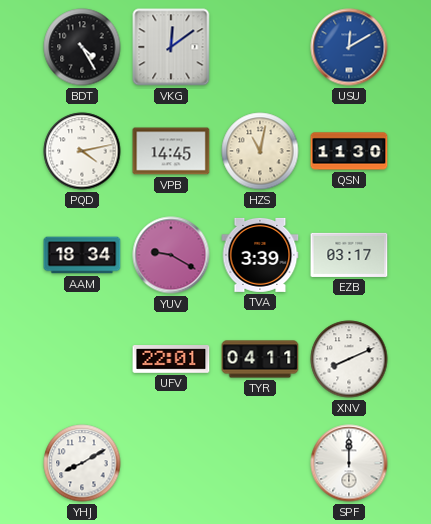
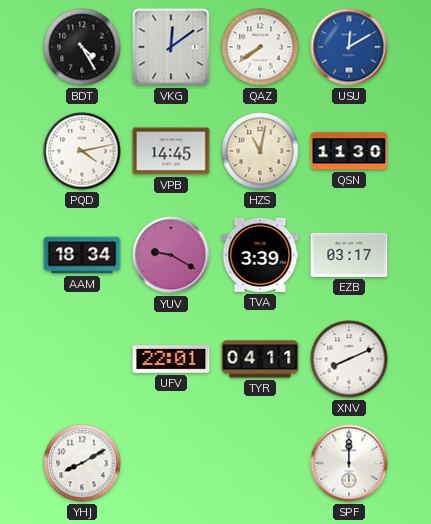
QAZ: none -> 7:39
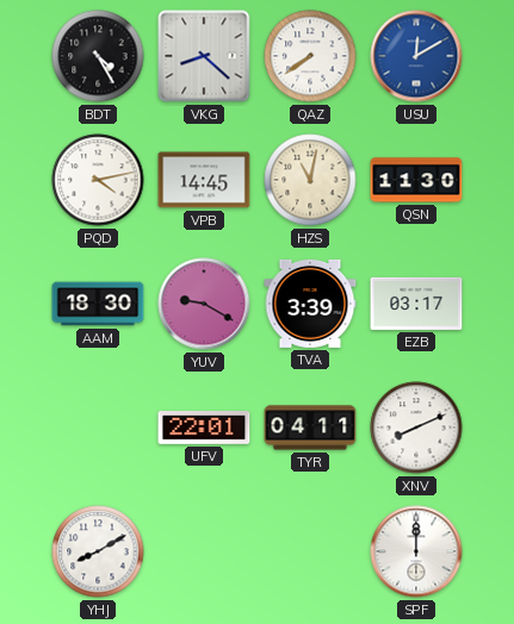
VKG: 12:09 -> 8:22
AAM: 18:34 -> 18:30
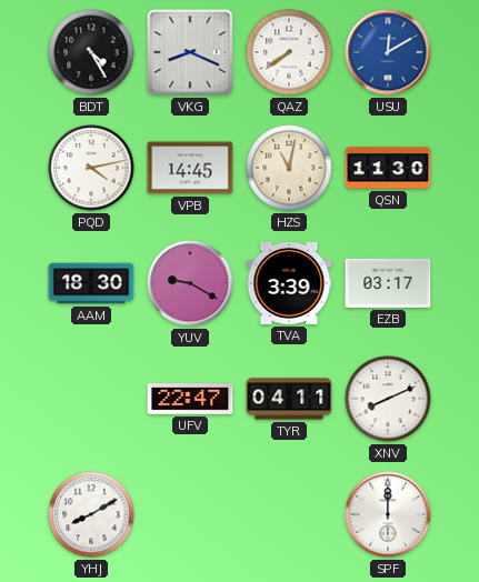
VKG: 8:22 -> 8:19
UFV: 22:01 -> 22:47
